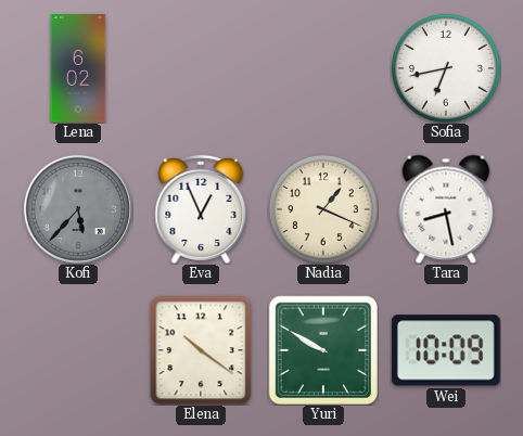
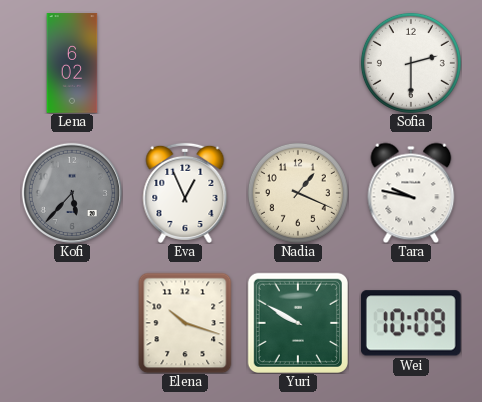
Sofia: 6:43 -> 2:30
Tara: 8:28 -> 9:47
Elena: 10:21 -> 10:18
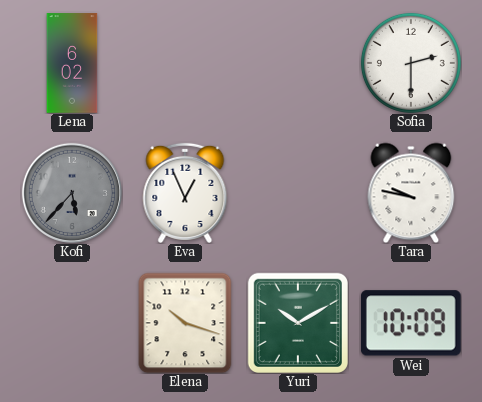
Nadia: 1:19 -> none
Yuri: 9:50 -> 10:10
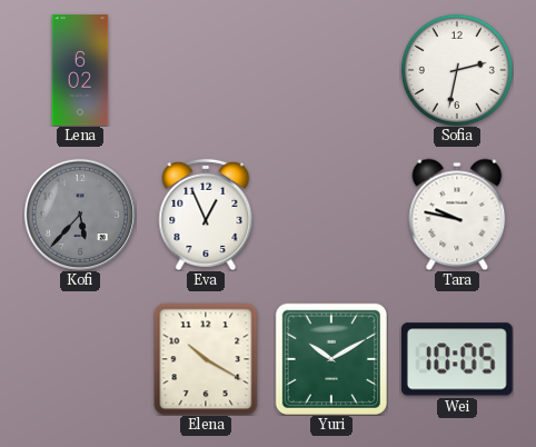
Sofia: 2:30 -> 2:32
Elena: 10:18 -> 10:20
Wei: 10:09 -> 10:05
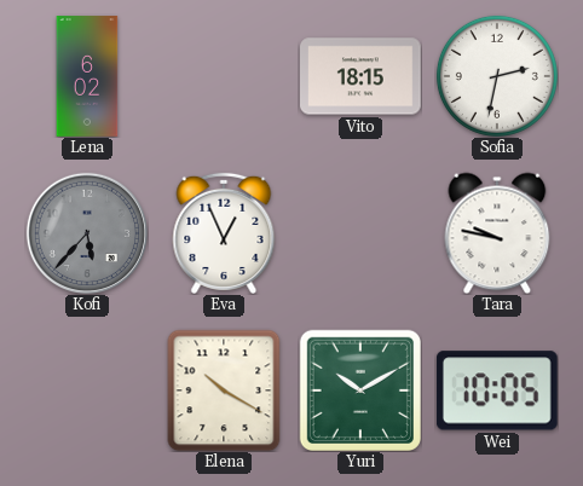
Vito: none -> 18:15
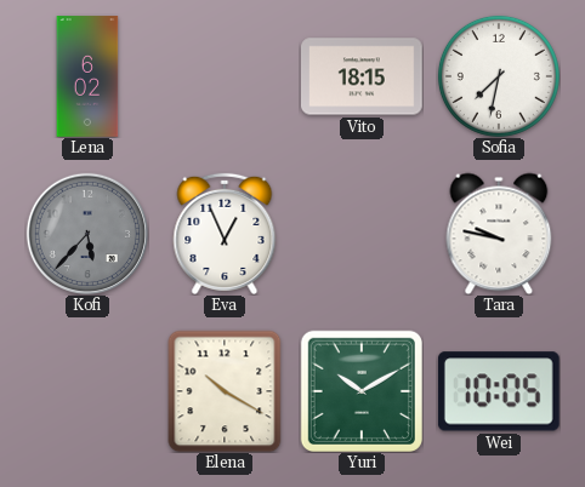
Sofia: 2:32 -> 7:32
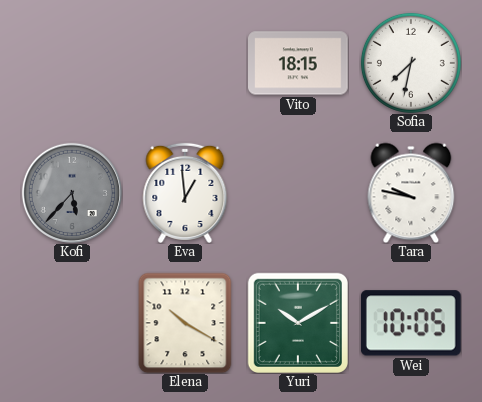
Lena: 6:02 -> none
Eva: 12:56 -> 12:59
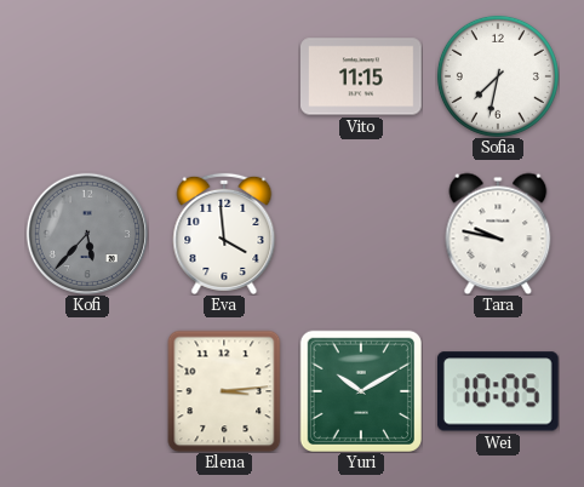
Vito: 18:15 -> 11:15
Eva: 12:59 -> 3:59
Elena: 10:20 -> 3:14
